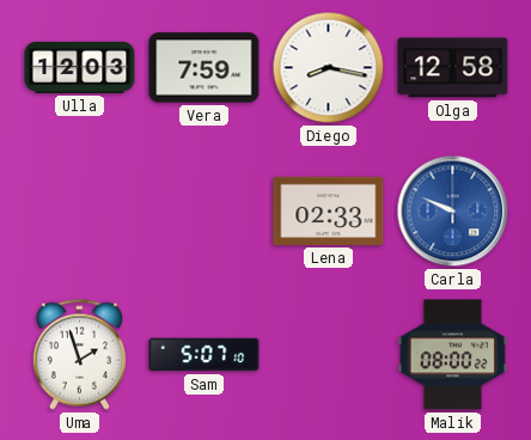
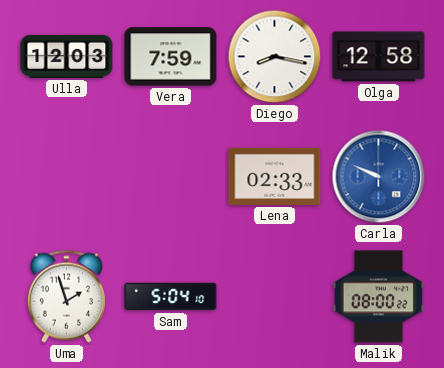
Sam: 5:07 -> 5:04
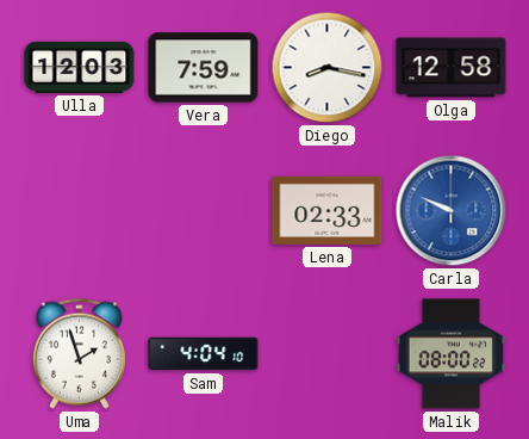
Sam: 5:04 -> 4:04
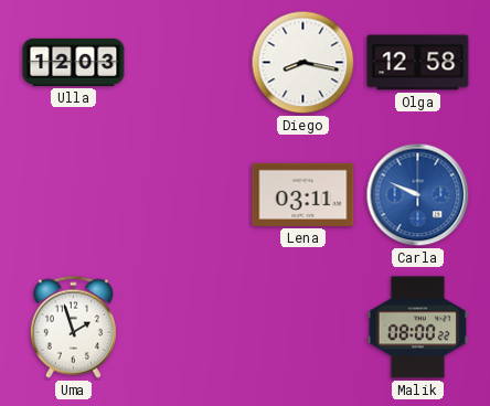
Vera: 7:59 -> none
Lena: 02:33 -> 03:11
Sam: 4:04 -> none
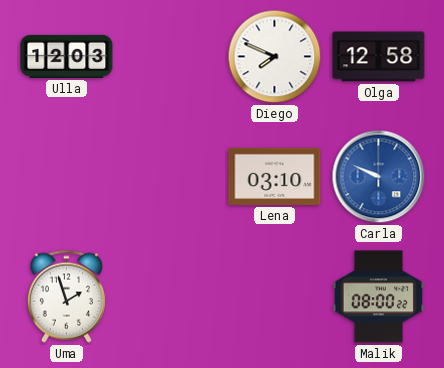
Diego: 8:17 -> 7:49
Lena: 03:11 -> 03:10
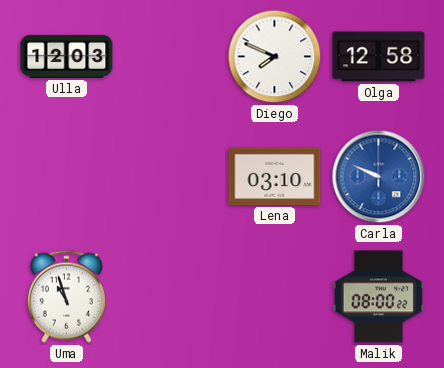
Uma: 1:57 -> 10:57
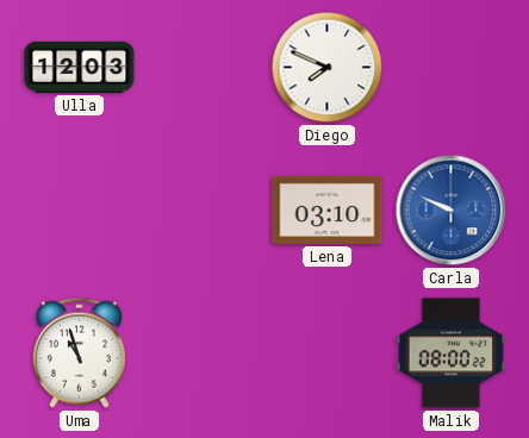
Olga: 12:58 -> none
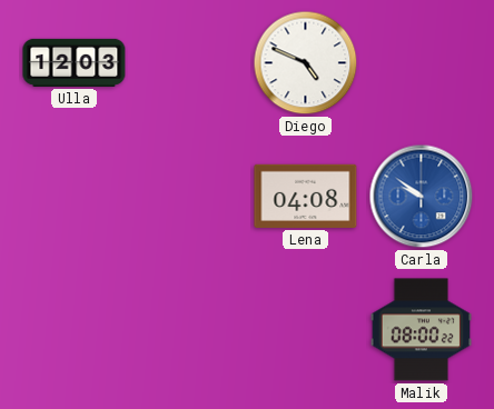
Diego: 7:49 -> 4:49
Lena: 03:10 -> 04:08
Carla: 9:49 -> 9:51
Uma: 10:57 -> none
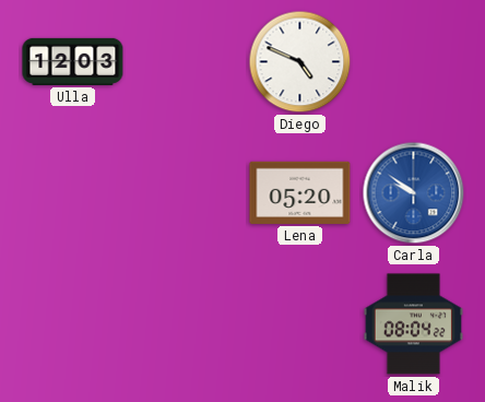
Lena: 04:08 -> 05:20
Malik: 08:00 -> 08:04
